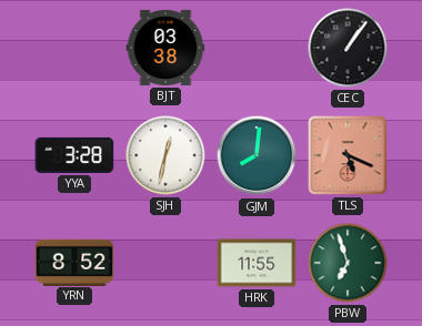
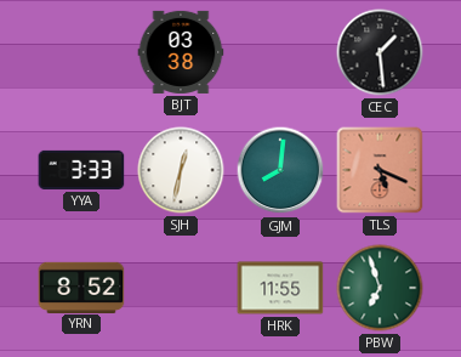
CEC: 1:06 -> 1:29
YYA: 3:28 -> 3:33
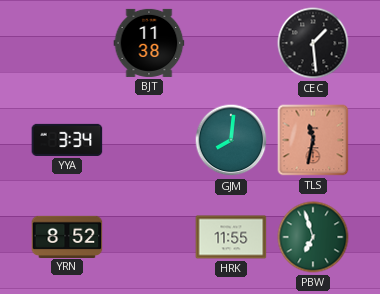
BJT: 03:38 -> 11:38
YYA: 3:33 -> 3:34
SJH: 12:32 -> none
TLS: 5:19 -> 11:32
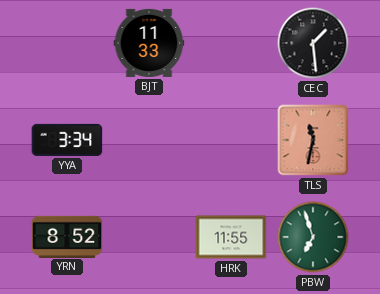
BJT: 11:38 -> 11:33
GJM: 8:01 -> none
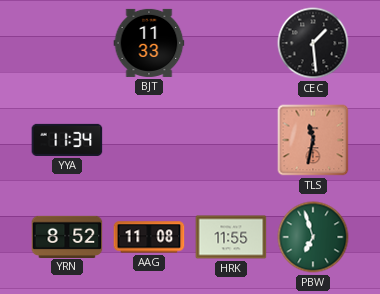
YYA: 3:34 -> 11:34
AAG: none -> 11:08
